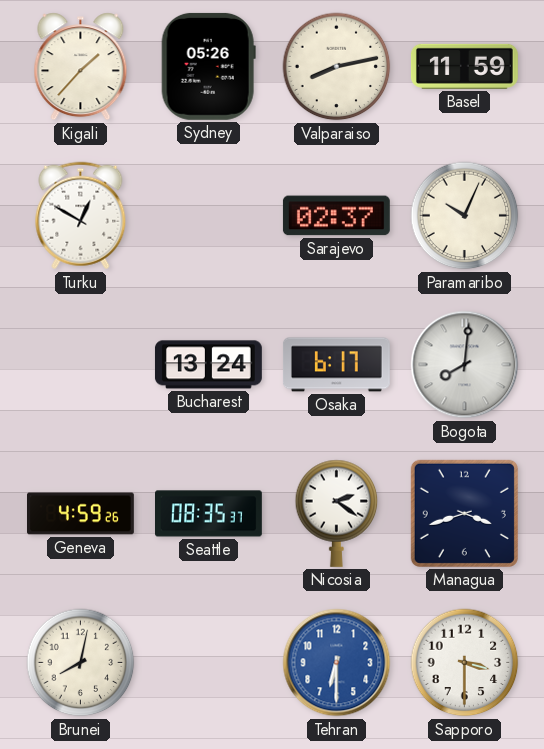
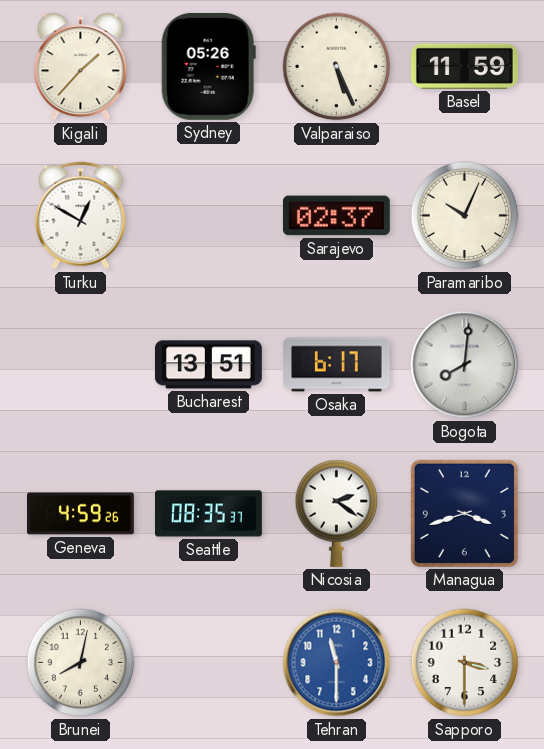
Valparaiso: 8:13 -> 5:26
Bucharest: 13:24 -> 13:51
Tehran: 6:30 -> 11:30
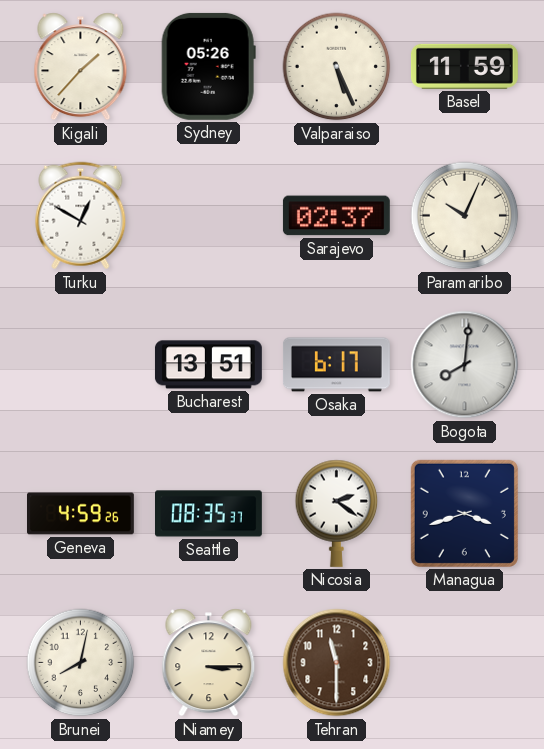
Niamey: none -> 3:15
Tehran dial: blue -> brown
Sapporo: 3:30 -> none
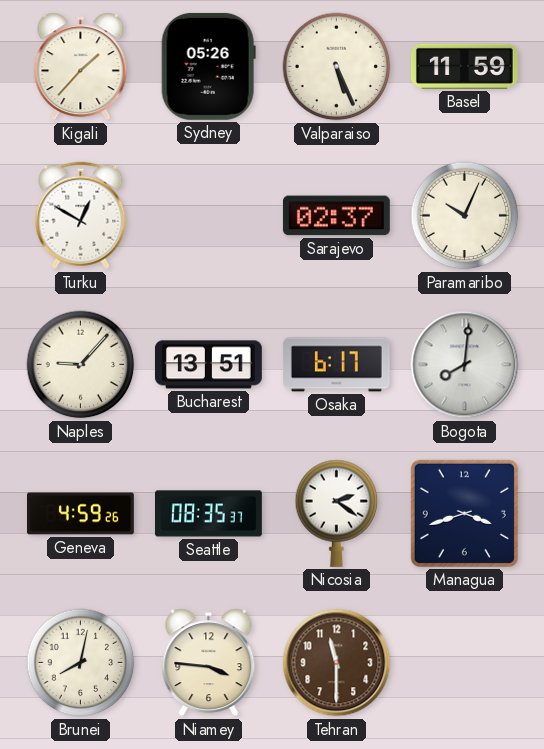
Naples: none -> 9:07
Niamey: 3:15 -> 3:46
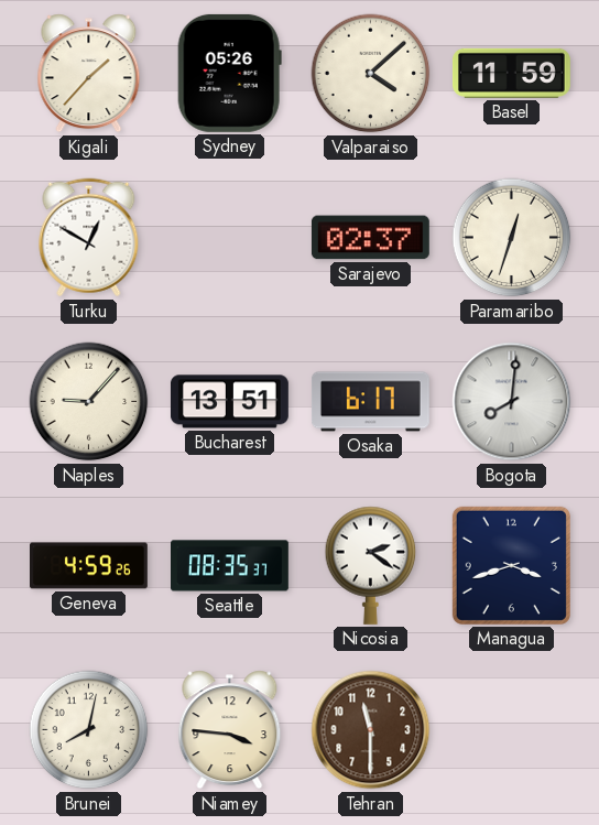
Valparaiso: 5:26 -> 4:08
Paramaribo: 10:04 -> 12:33
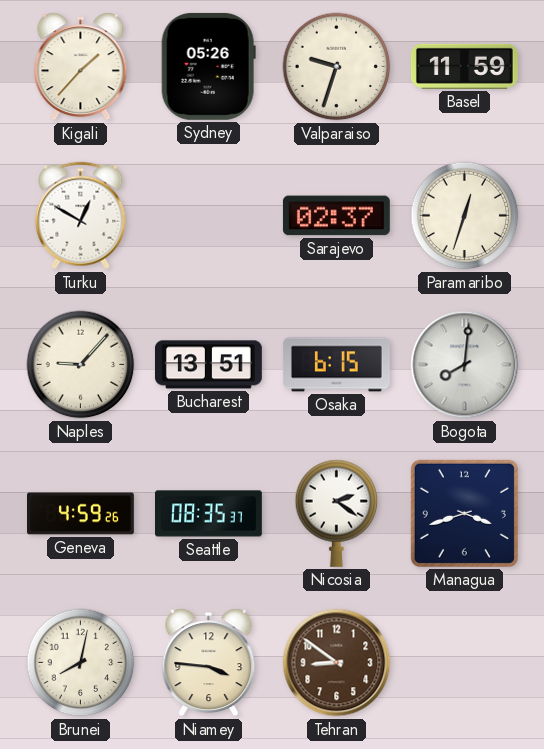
Valparaiso: 4:08 -> 9:33
Osaka: 6:17 -> 6:15
Tehran: 11:30 -> 8:51
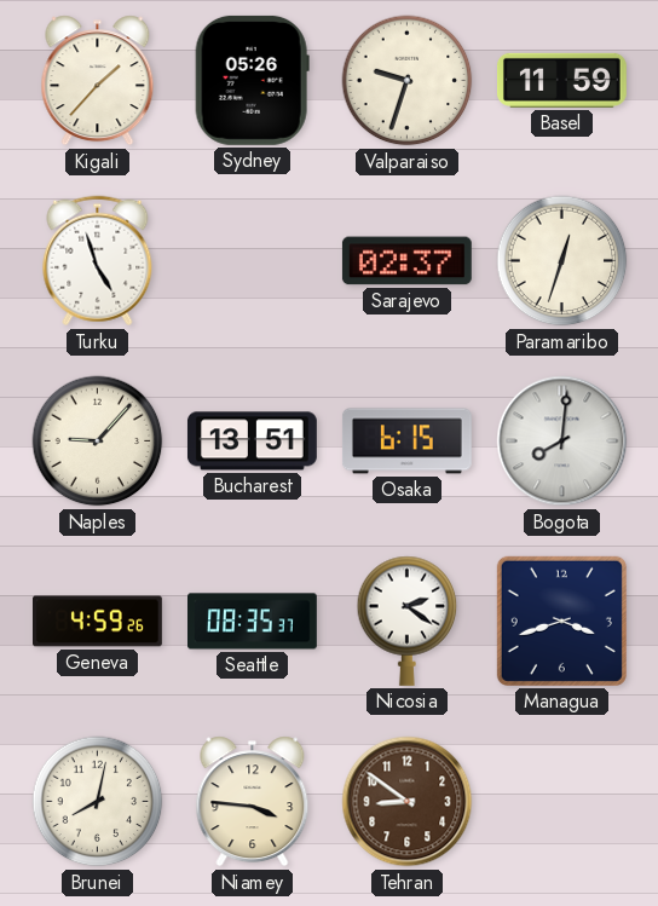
Turku: 12:50 -> 4:57
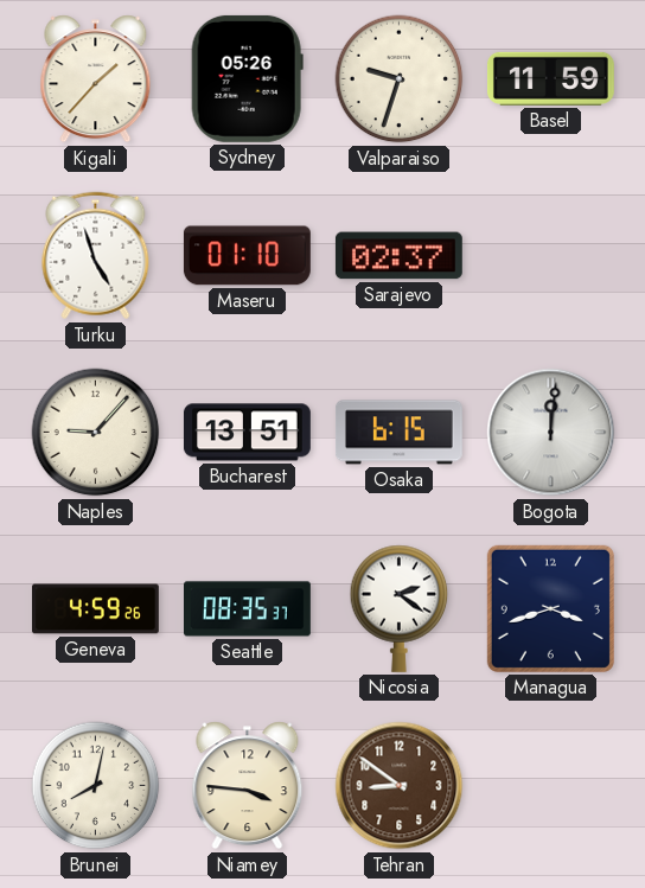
Maseru: none -> 01:10
Paramaribo: 12:33 -> none
Bogota: 8:01 -> 12:01
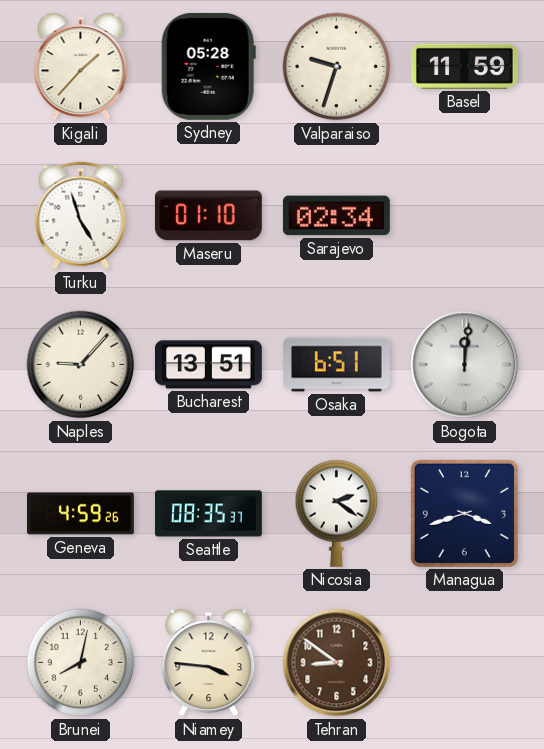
Sydney: 05:26 -> 05:28
Sarajevo: 02:37 -> 02:34
Osaka: 6:15 -> 6:51
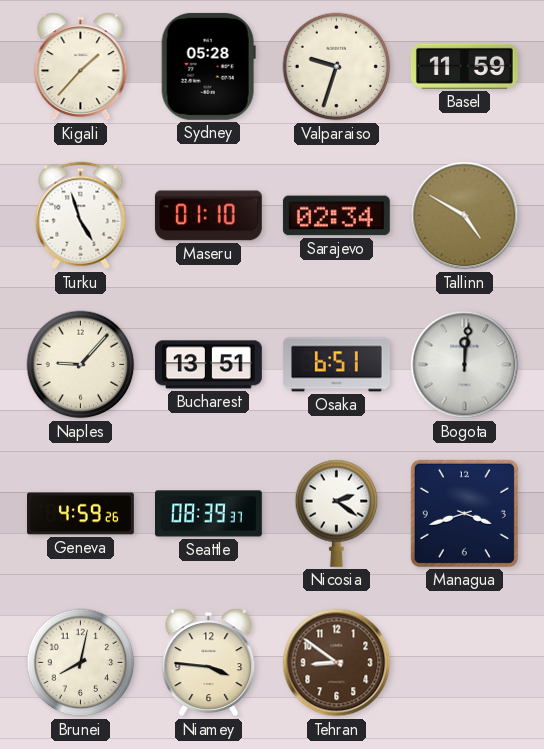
Tallinn: none -> 4:50
Seattle: 08:35 -> 08:39
